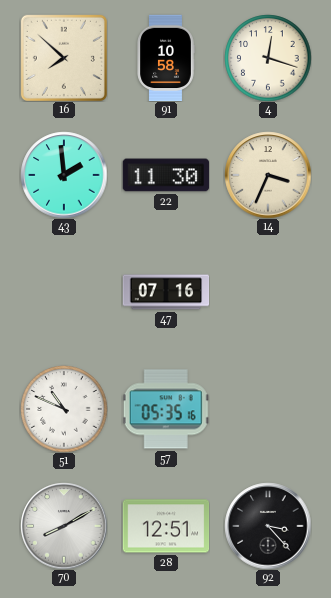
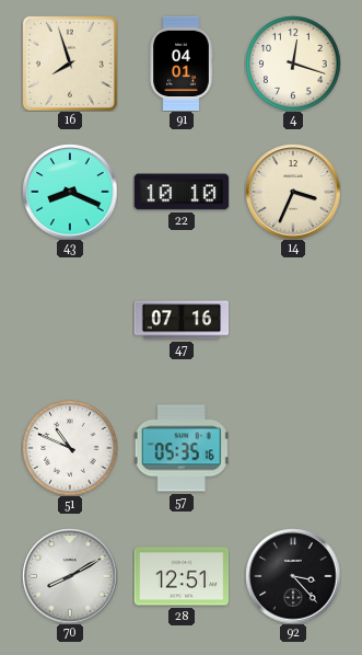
16: 7:52 -> 7:57
91: 10:58 -> 04:01
43: 1:59 -> 8:19
22: 11:30 -> 10:10
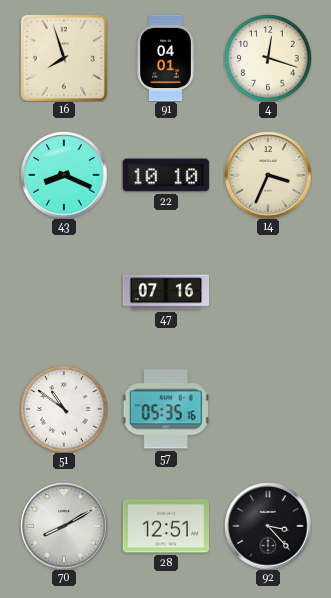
51: 10:49 -> 10:51
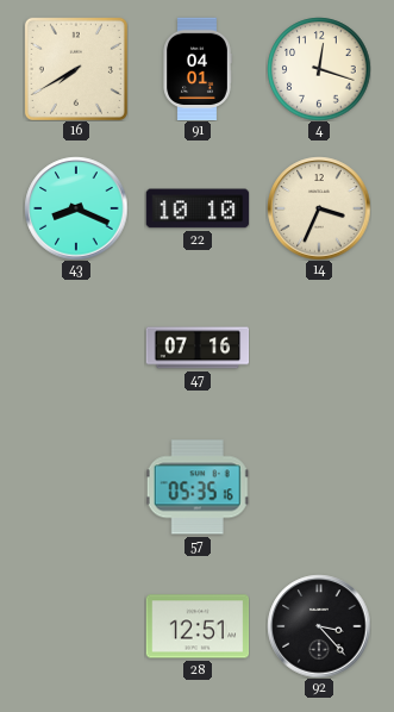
16: 7:57 -> 7:40
51: 10:51 -> none
70: 8:10 -> none
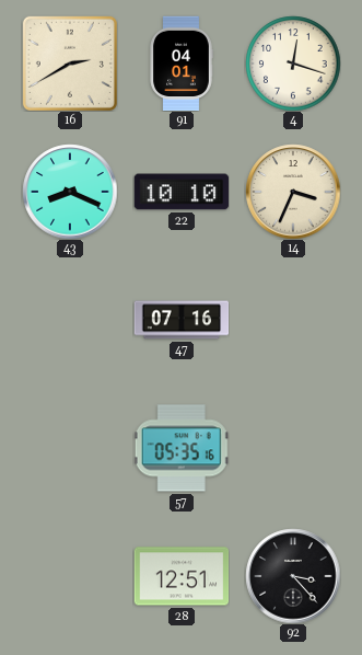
16: 7:40 -> 2:40
